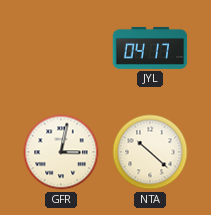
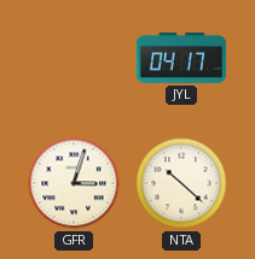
GFR: 3:02 -> 3:03
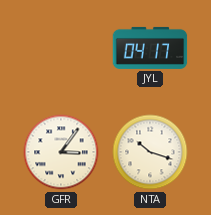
GFR: 3:03 -> 3:06
NTA: 10:22 -> 10:18
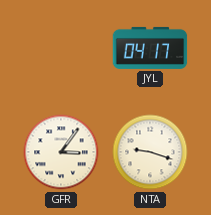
NTA: 10:18 -> 9:18
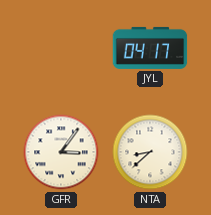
NTA: 9:18 -> 8:38
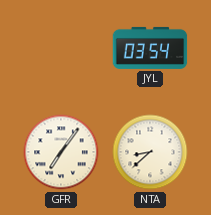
JYL: 04:17 -> 03:54
GFR: 3:06 -> 7:06
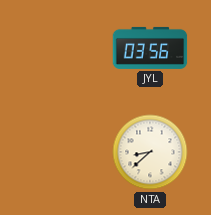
JYL: 03:54 -> 03:56
GFR: 7:06 -> none
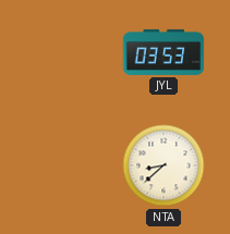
JYL: 03:56 -> 03:53
